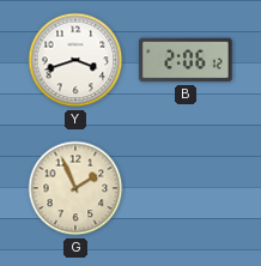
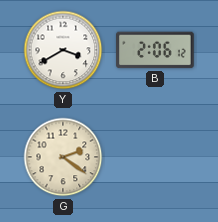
Y: 3:42 -> 3:40
G: 1:56 -> 2:21
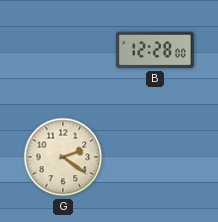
Y: 3:40 -> none
B: 2:06 -> 12:28
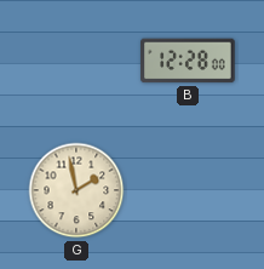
G: 2:21 -> 1:58
